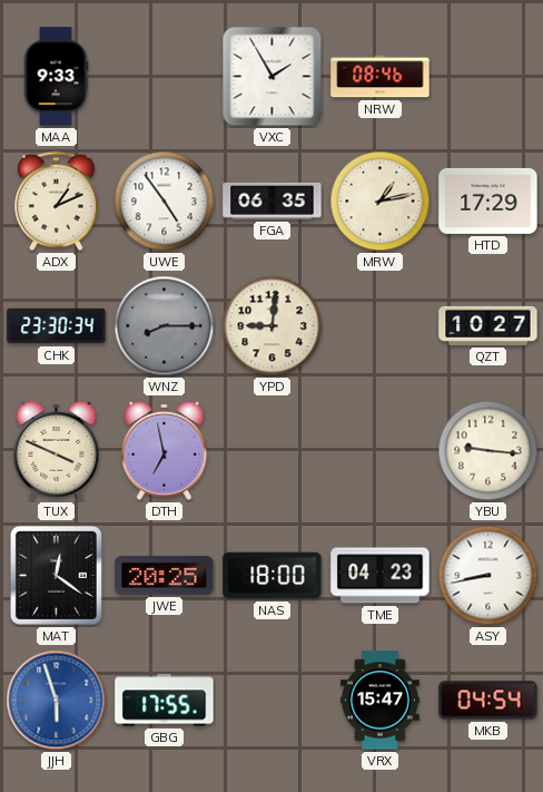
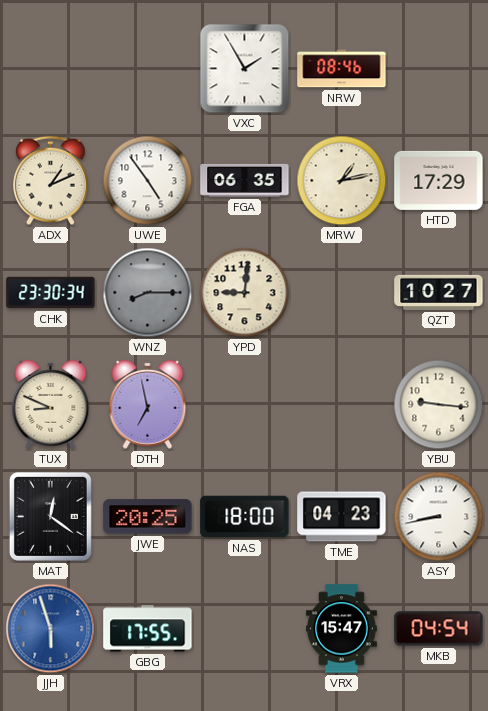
MAA: 9:33 -> none
TUX: 3:49 -> 8:49
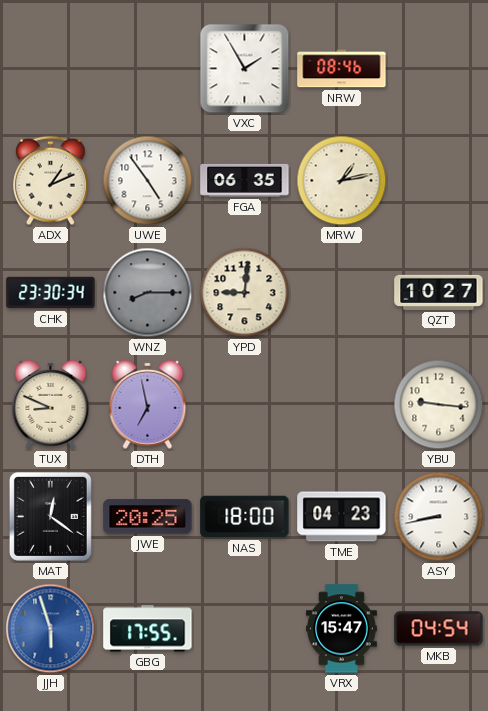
HTD: 17:29 -> none
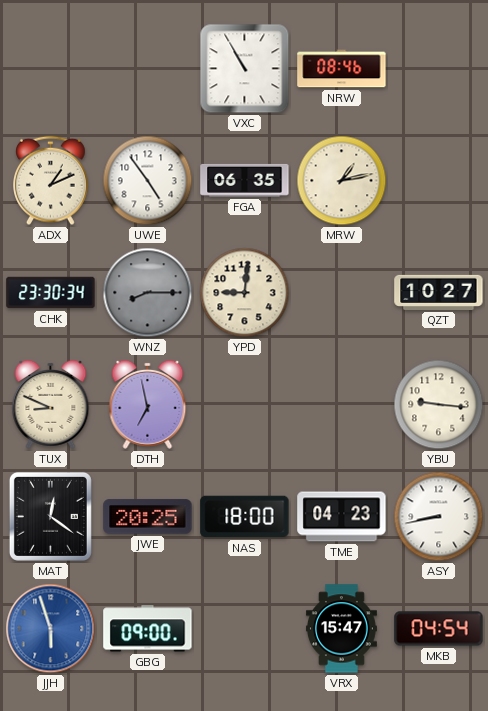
VXC: 1:55 -> 10:55
GBG: 17:55 -> 09:00
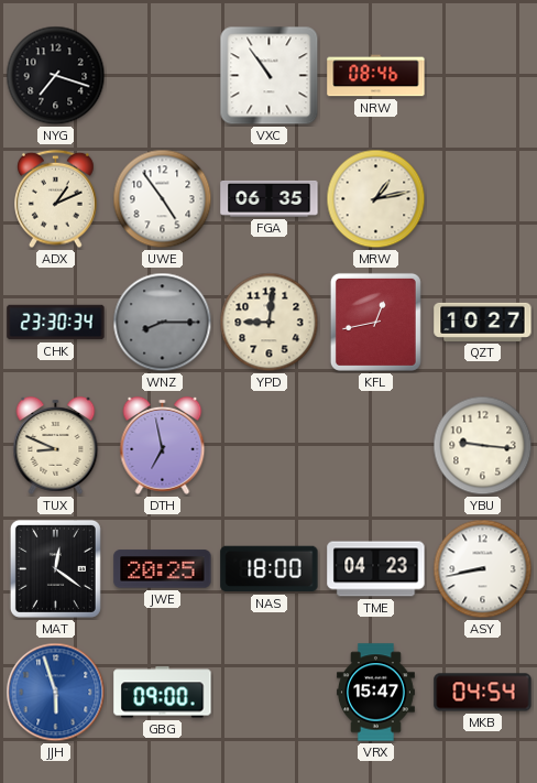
NYG: none -> 7:18
VXC: 10:55 -> 10:54
KFL: none -> 12:43
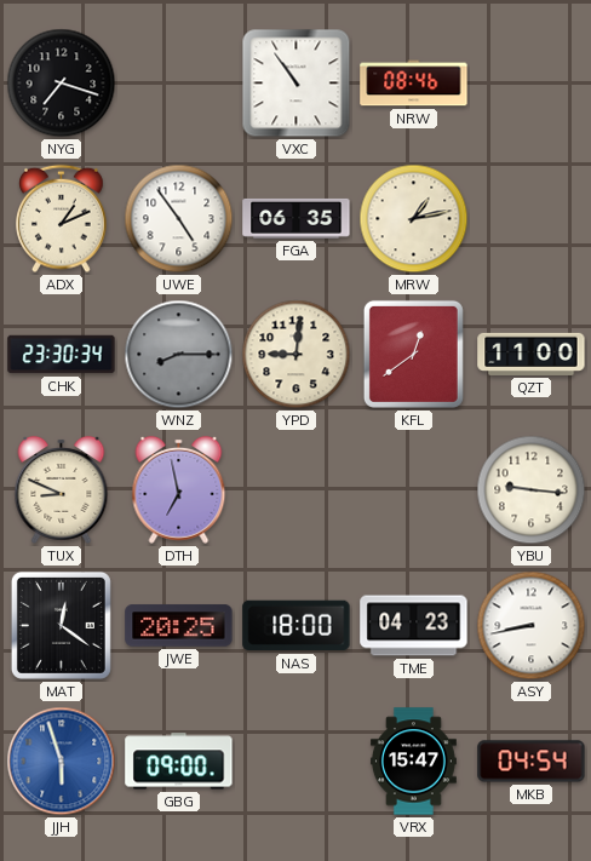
KFL: 12:43 -> 12:39
QZT: 10:27 -> 11:00
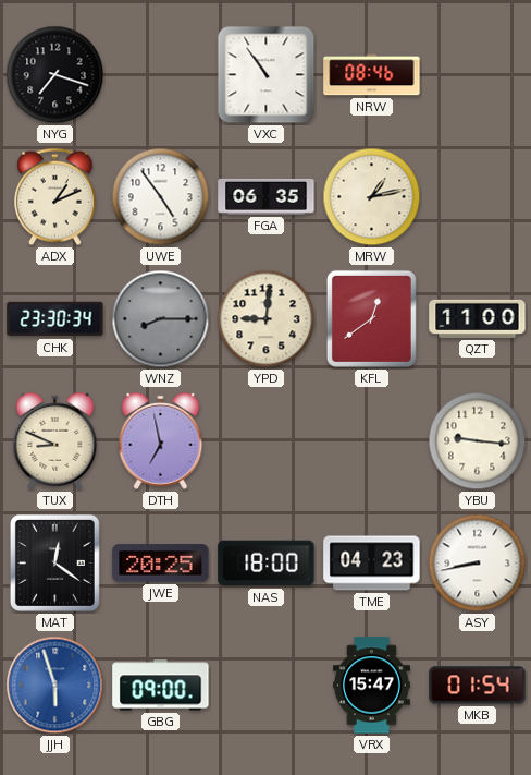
MKB: 04:54 -> 01:54
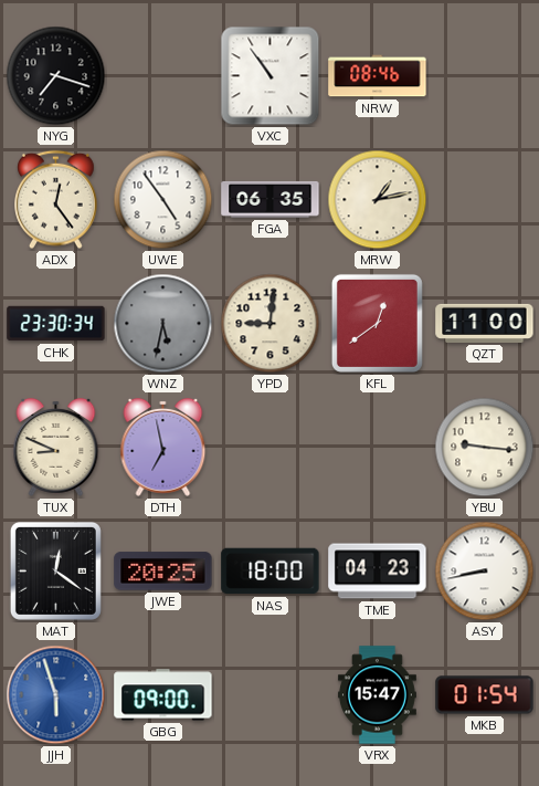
ADX: 1:11 -> 12:24
WNZ: 8:15 -> 5:32
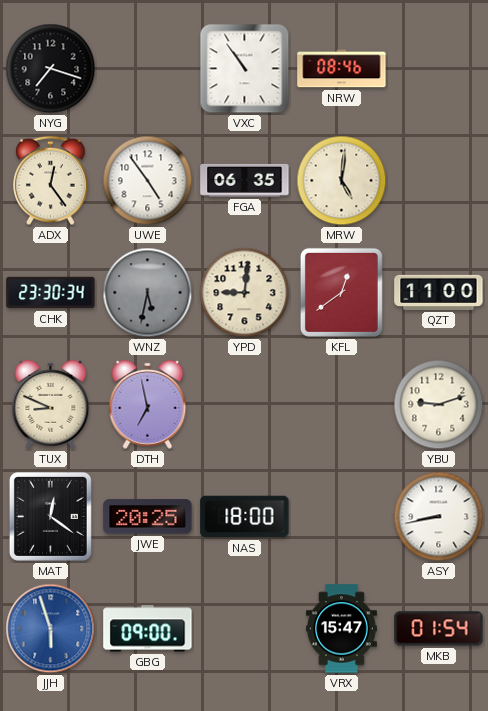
MRW: 1:13 -> 5:01
YBU: 9:16 -> 9:12
TME: 04:23 -> none
